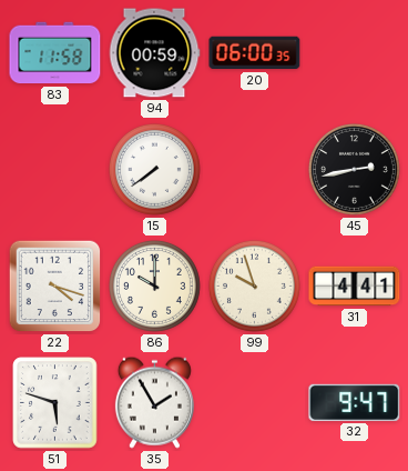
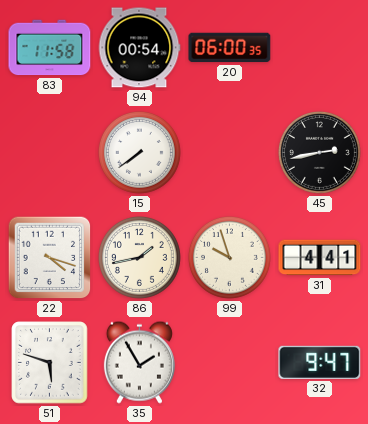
94: 00:59 -> 00:54
86: 10:00 -> 1:43
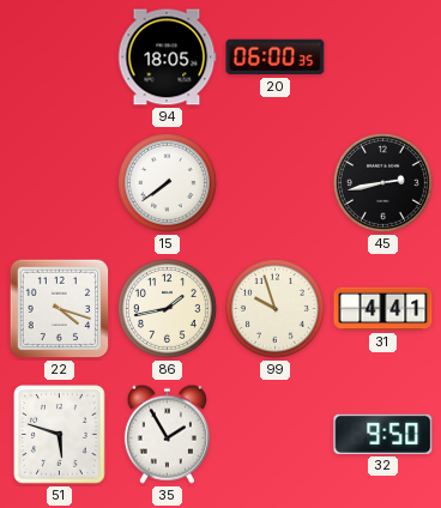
83: 11:58 -> none
94: 00:54 -> 18:05
32: 9:47 -> 9:50
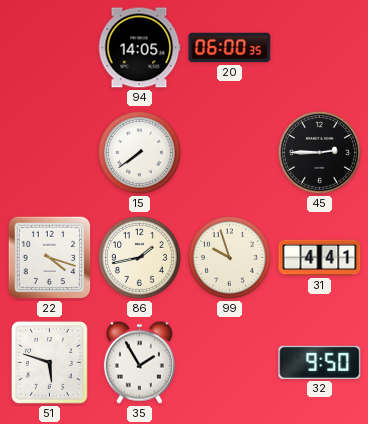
94: 18:05 -> 14:05
45: 2:43 -> 2:45
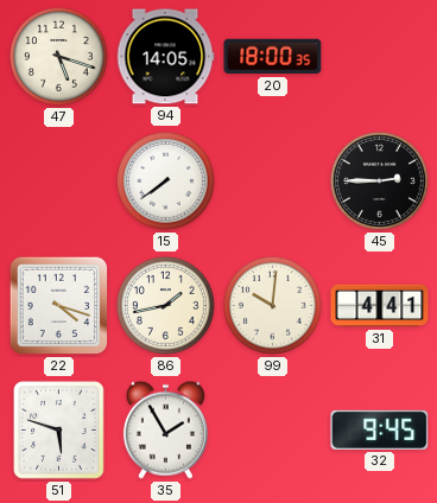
47: none -> 5:18
20: 06:00 -> 18:00
99: 9:57 -> 10:01
32: 9:50 -> 9:45
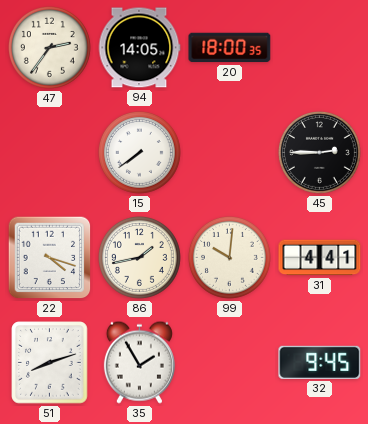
47: 5:18 -> 2:36
51: 5:48 -> 8:12
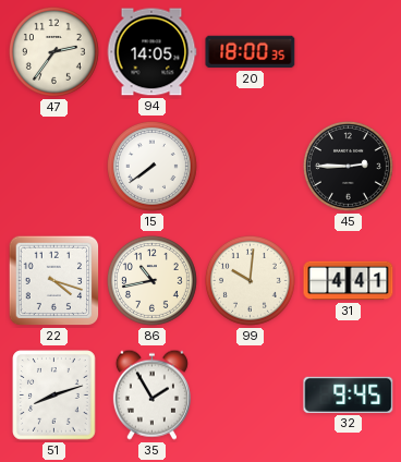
86: 1:43 -> 10:43
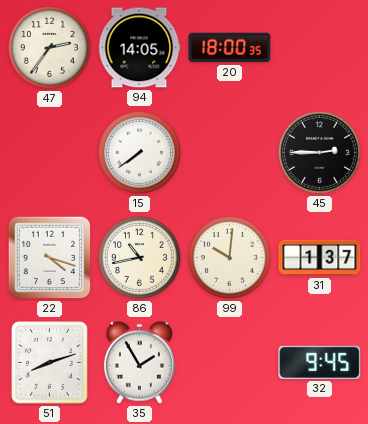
31: 4:41 -> 1:37
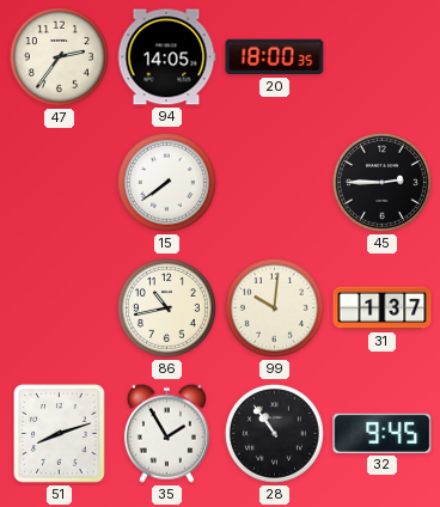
22: 4:18 -> none
28: none -> 10:54
